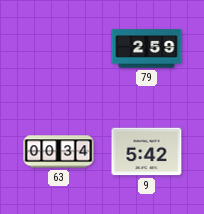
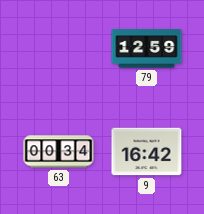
79: 2:59 -> 12:59
9: 5:42 -> 16:42
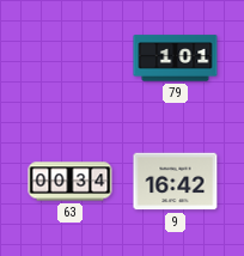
79: 12:59 -> 1:01
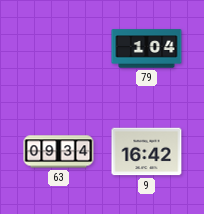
79: 1:01 -> 1:04
63: 00:34 -> 09:34
